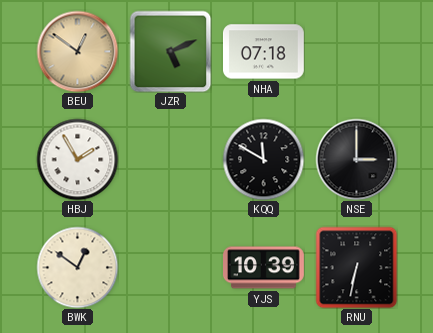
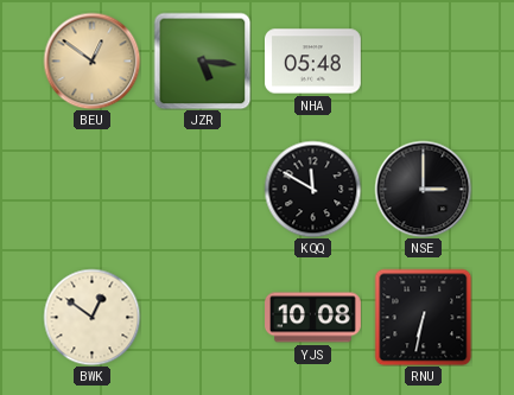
JZR: 5:11 -> 5:16
NHA: 07:18 -> 05:48
HBJ: 1:55 -> none
YJS: 10:39 -> 10:08
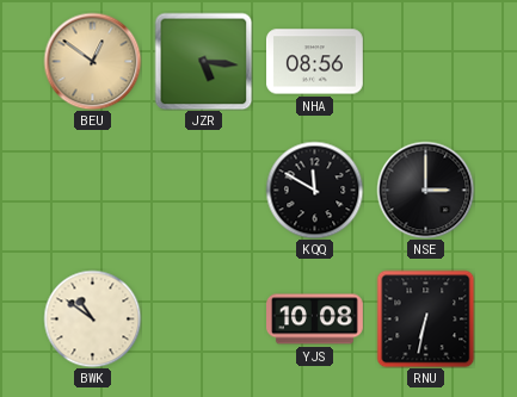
NHA: 05:48 -> 08:56
BWK: 12:51 -> 10:51
